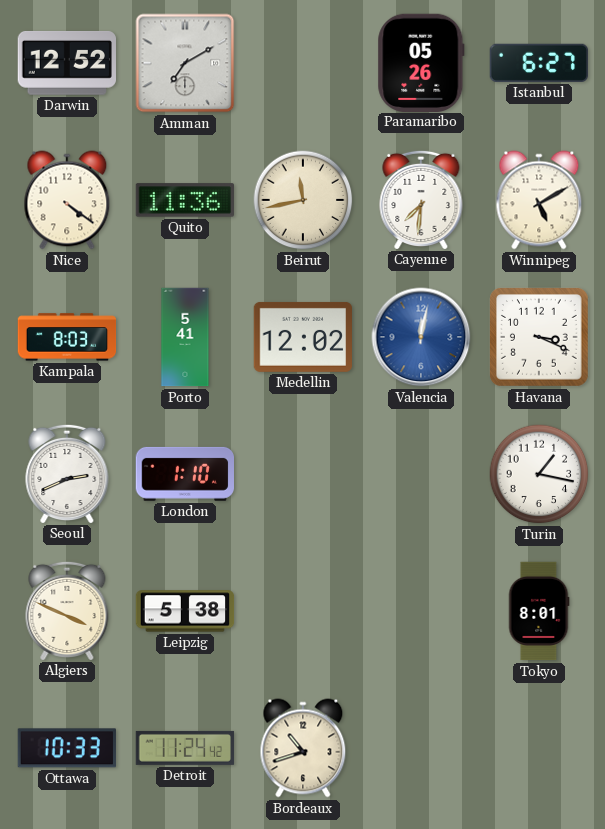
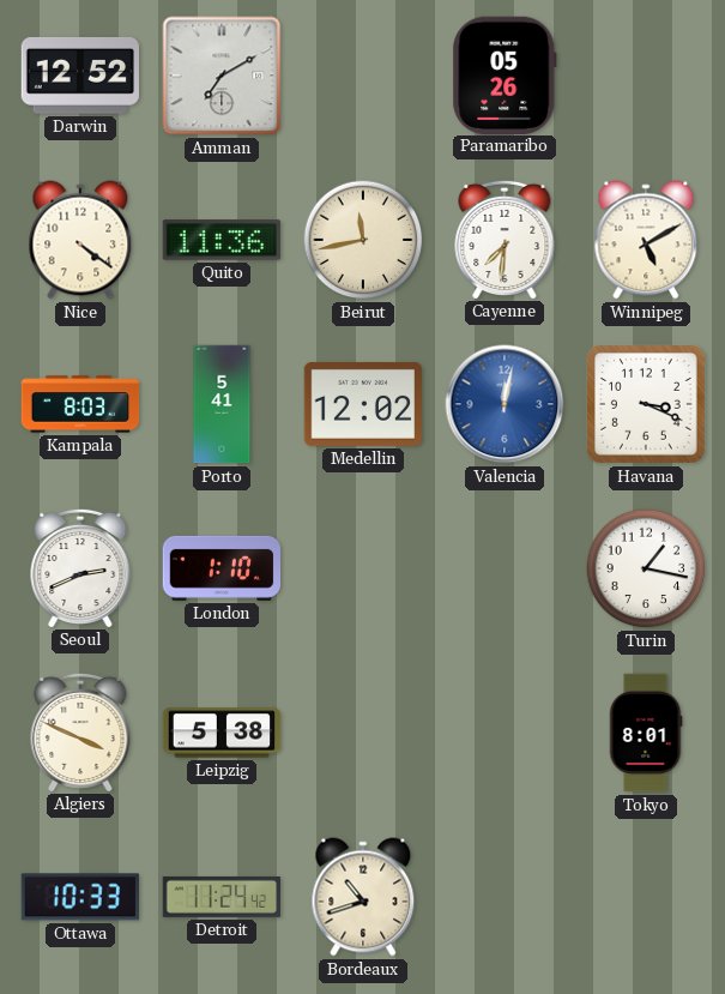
Istanbul: 6:27 -> none
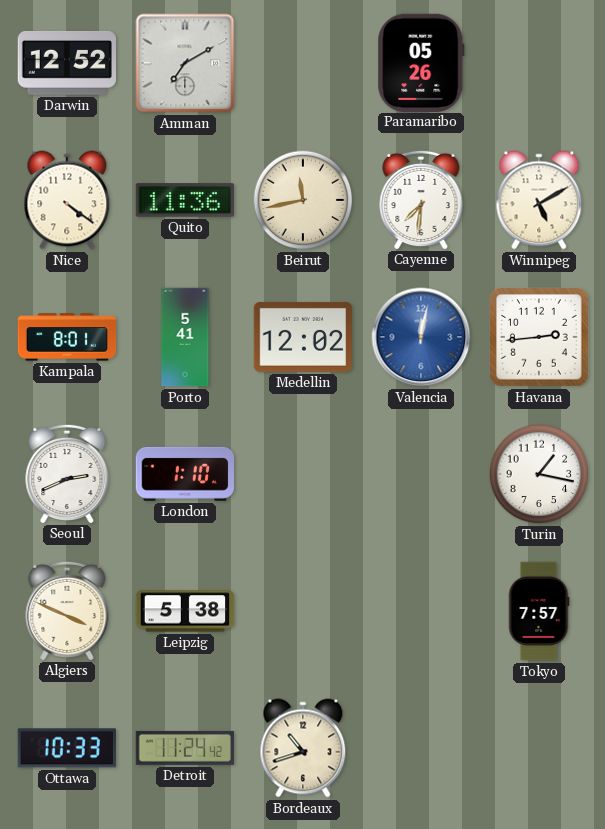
Kampala: 8:03 -> 8:01
Havana: 3:19 -> 2:44
Tokyo: 8:01 -> 7:57
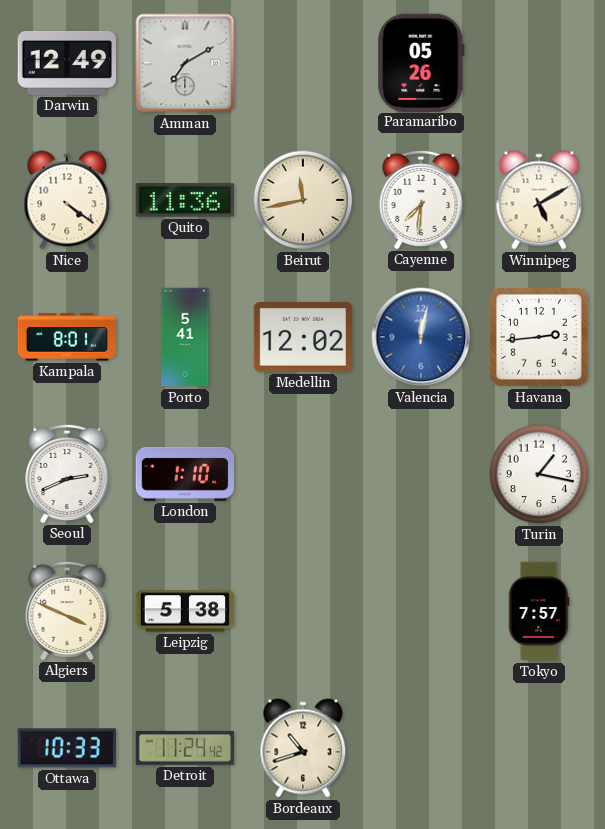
Darwin: 12:52 -> 12:49
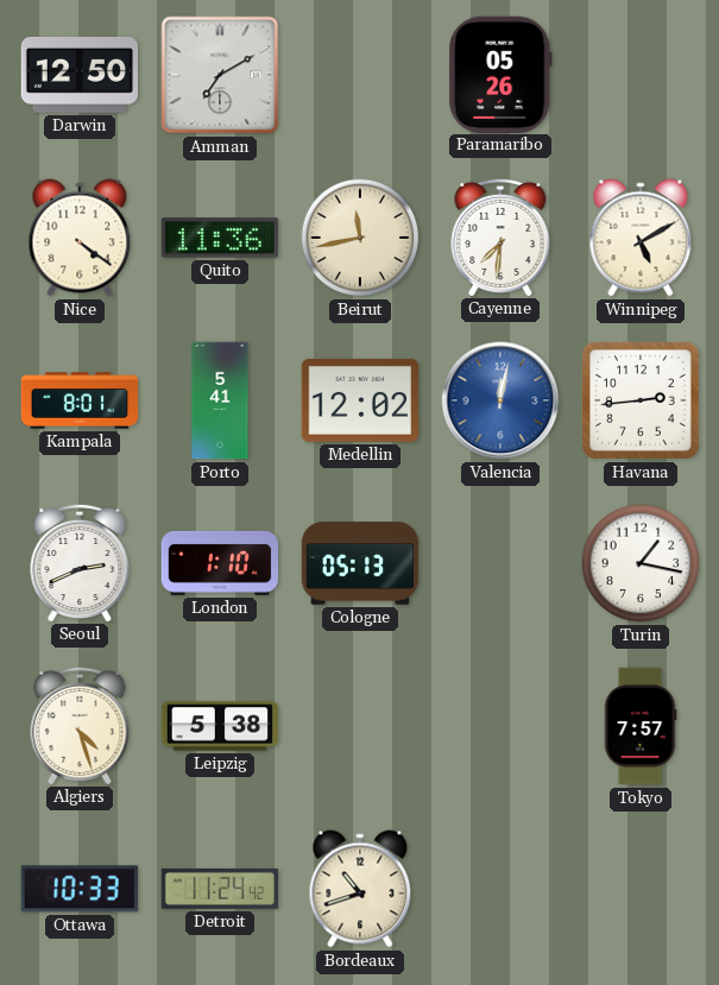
Darwin: 12:49 -> 12:50
Cologne: none -> 05:13
Algiers: 3:49 -> 4:27
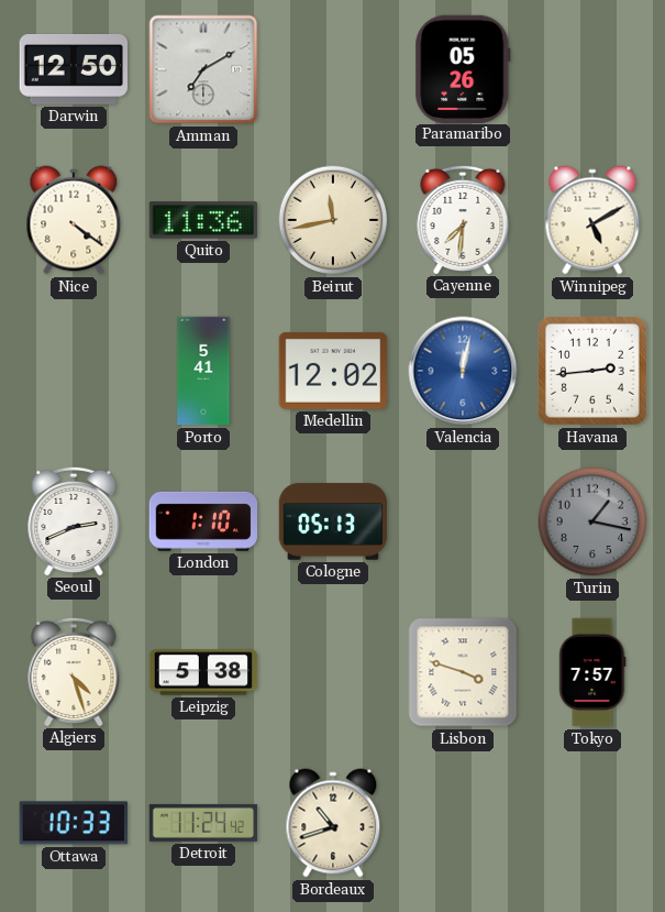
Kampala: 8:01 -> none
Turin dial: white -> grey
Lisbon: none -> 3:48
